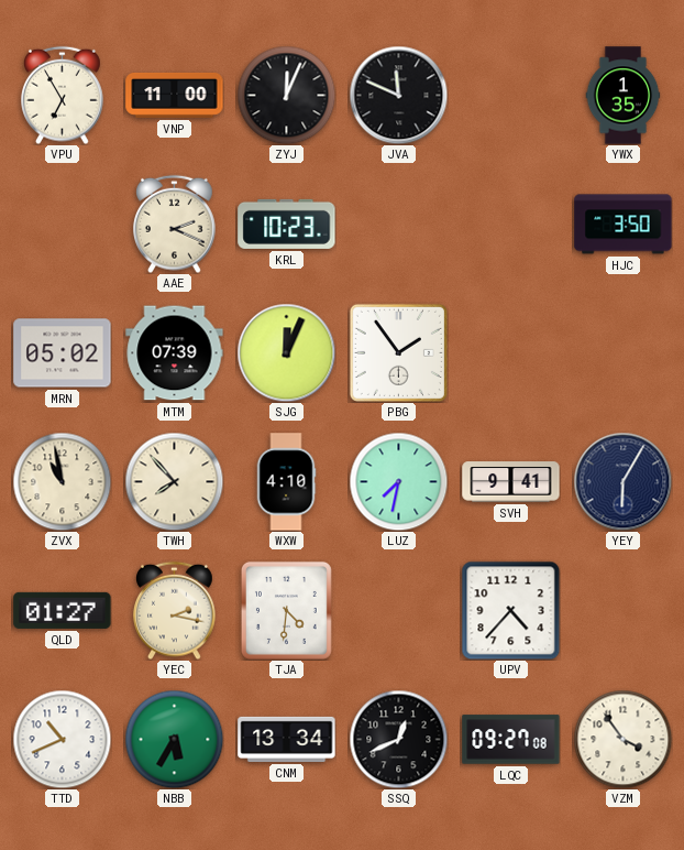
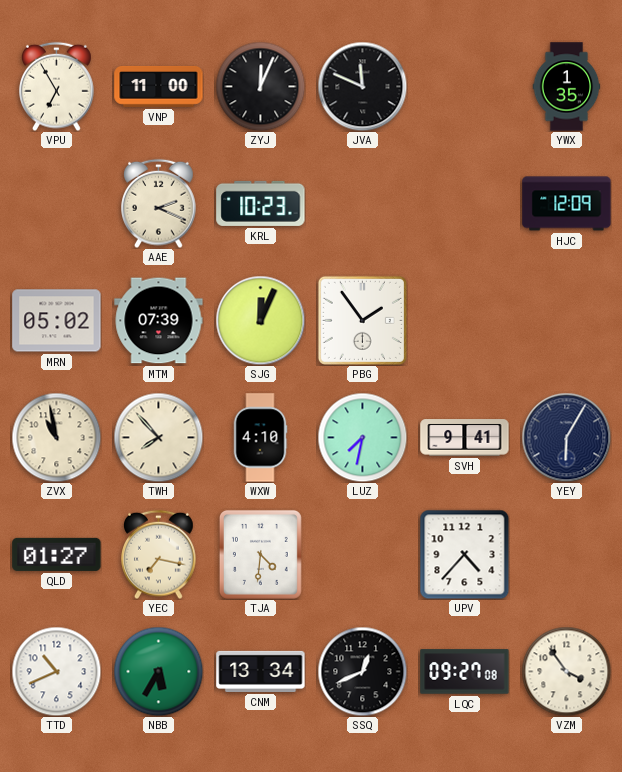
HJC: 3:50 -> 12:09
YEC: 2:17 -> 7:17
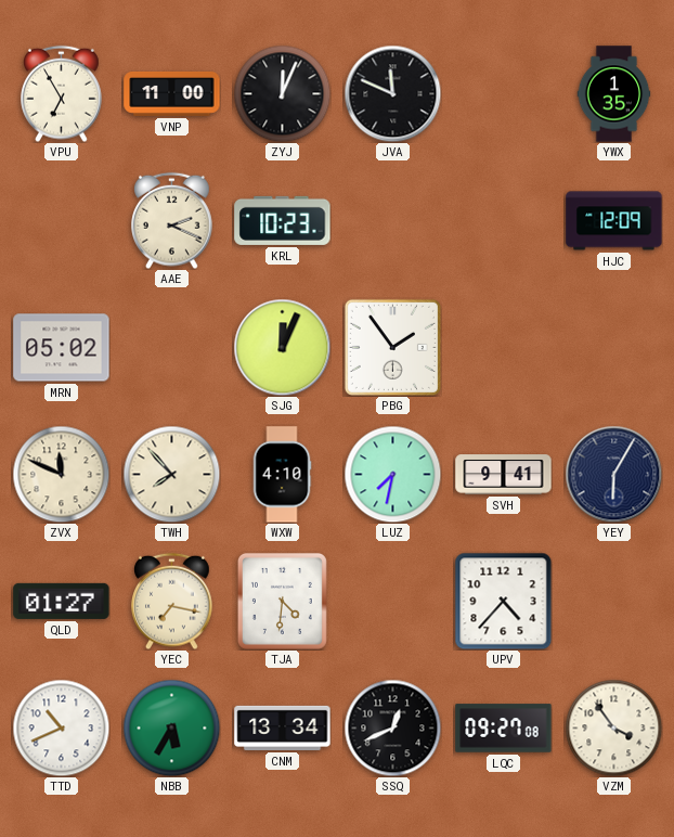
MTM: 07:39 -> none
ZVX: 10:58 -> 11:49
